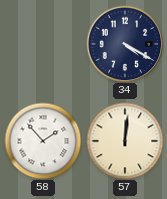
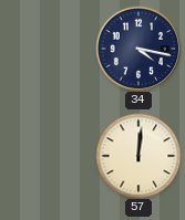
34: 4:20 -> 4:17
58: 1:53 -> none
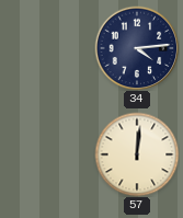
34: 4:17 -> 4:14
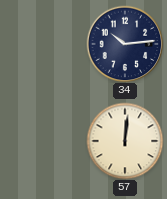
34: 4:14 -> 10:14
